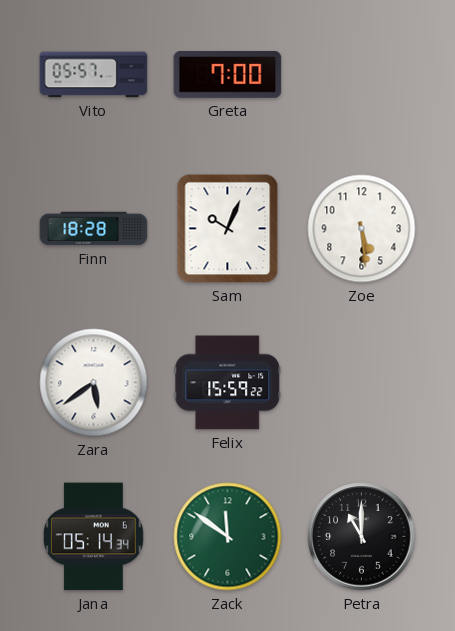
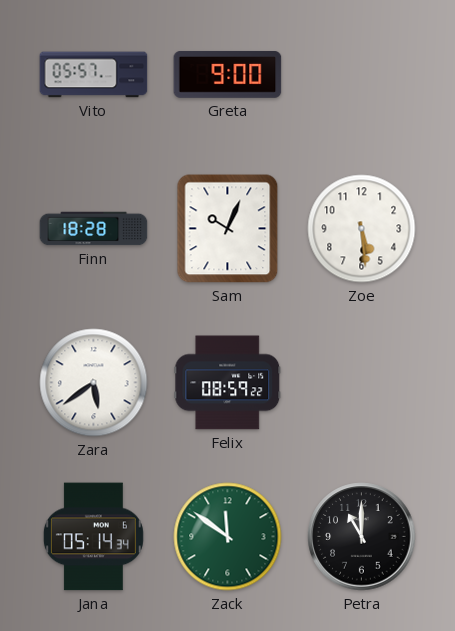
Greta: 7:00 -> 9:00
Felix: 15:59 -> 08:59
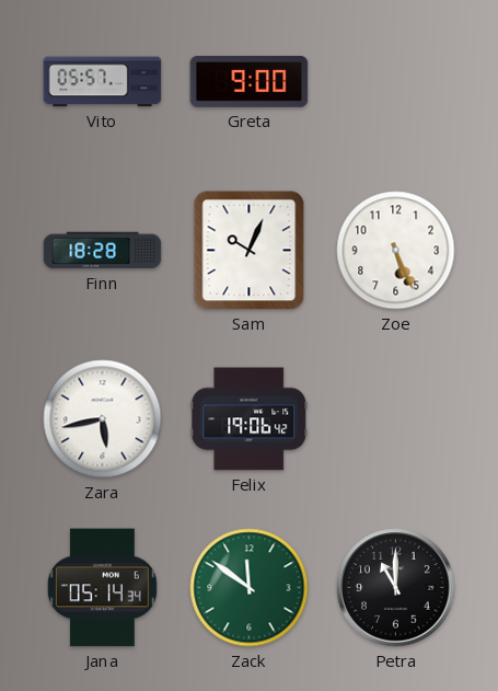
Zoe: 5:29 -> 5:26
Zara: 5:39 -> 5:43
Felix: 08:59 -> 19:06
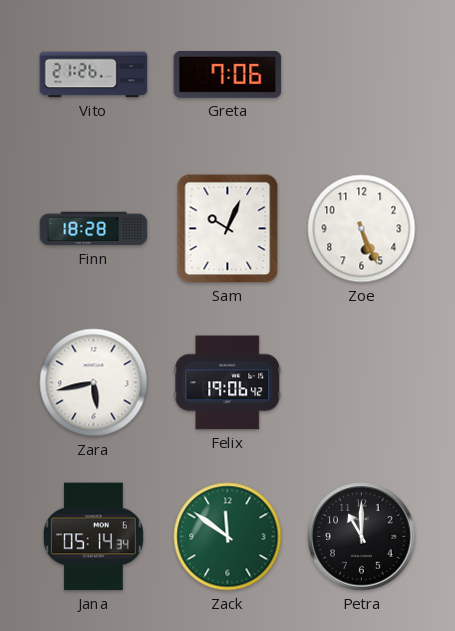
Vito: 05:57 -> 21:26
Greta: 9:00 -> 7:06
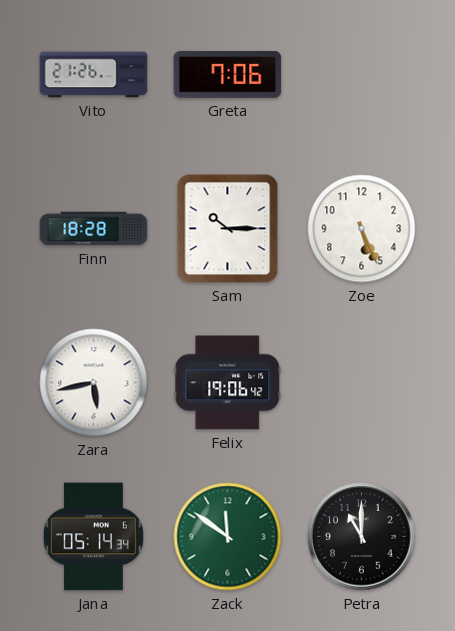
Sam: 10:04 -> 10:15
